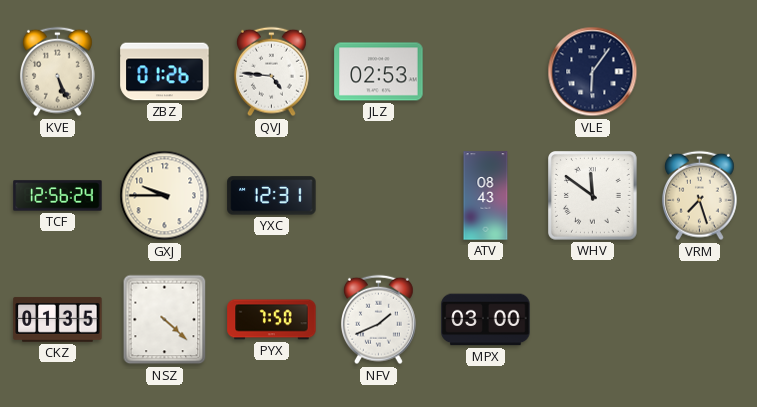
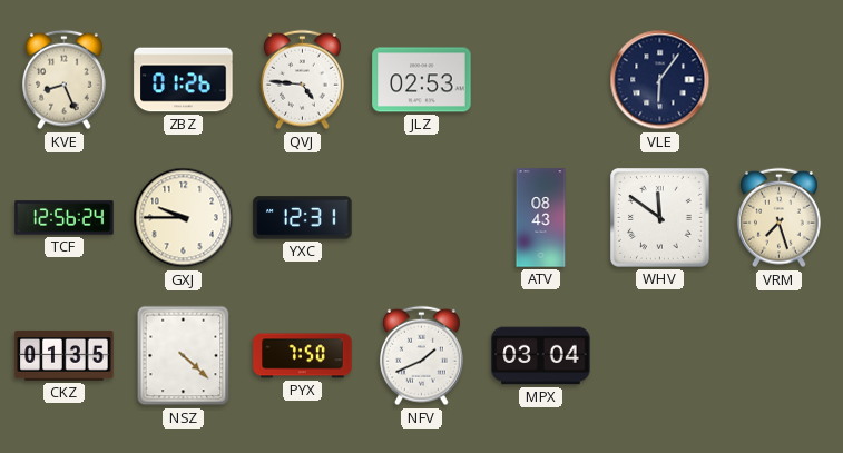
KVE: 5:26 -> 8:26
MPX: 03:00 -> 03:04
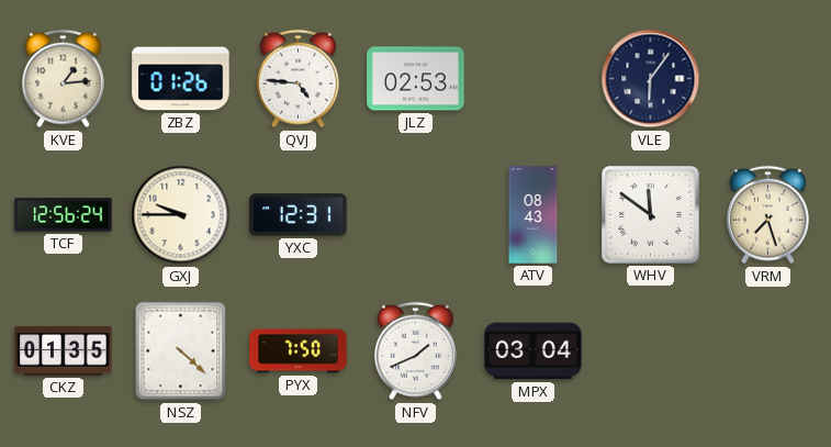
KVE: 8:26 -> 1:14
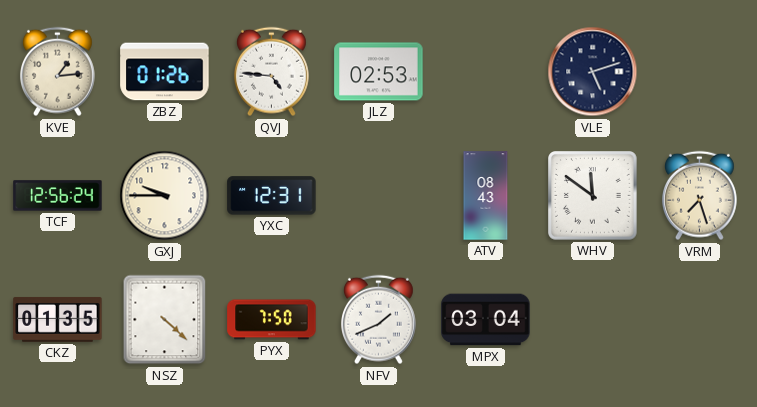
VLE: 6:06 -> 5:12
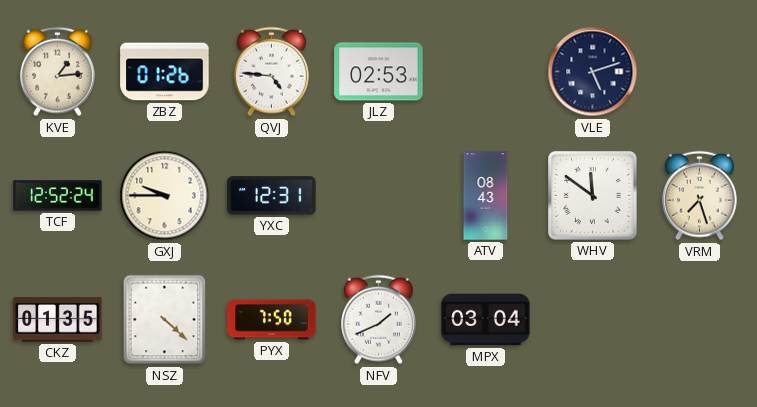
TCF: 12:56 -> 12:52
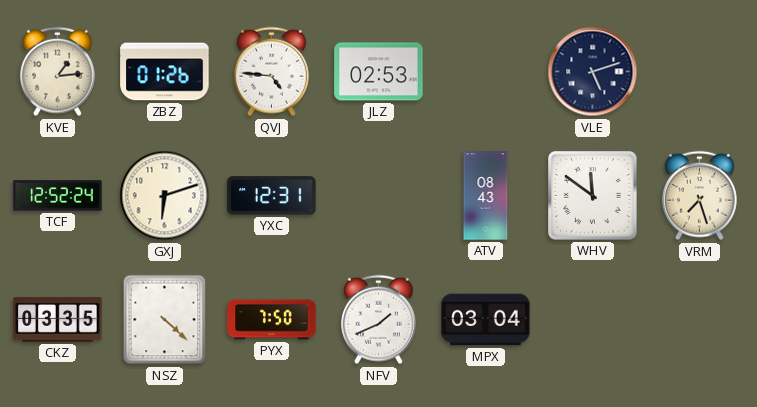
GXJ: 9:45 -> 6:12
CKZ: 01:35 -> 03:35
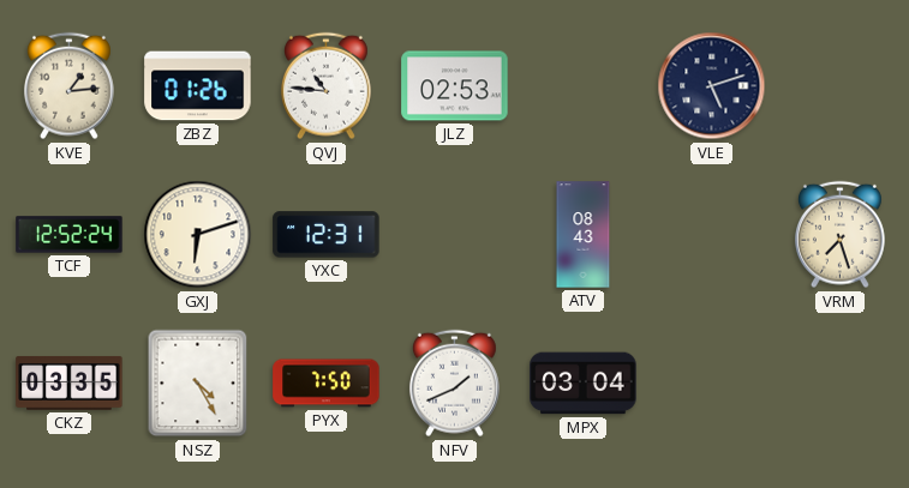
QVJ: 4:46 -> 10:46
WHV: 11:51 -> none
NSZ: 4:22 -> 4:25
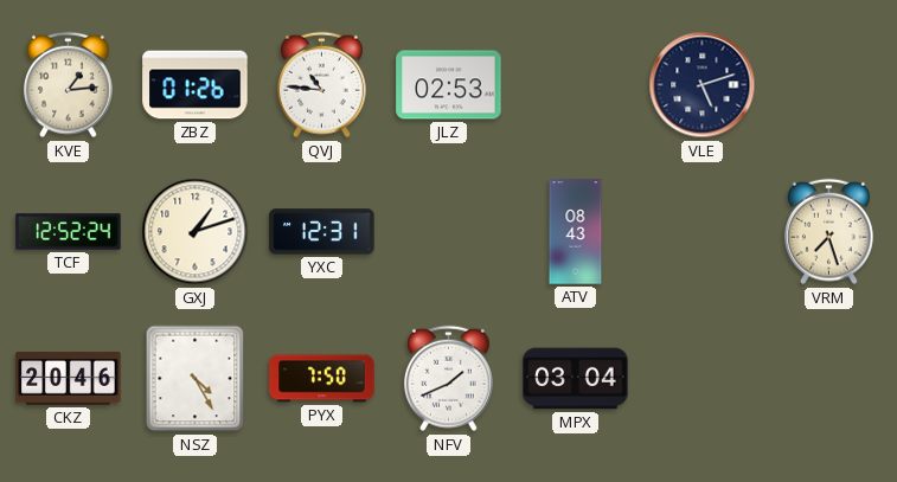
GXJ: 6:12 -> 1:12
CKZ: 03:35 -> 20:46
